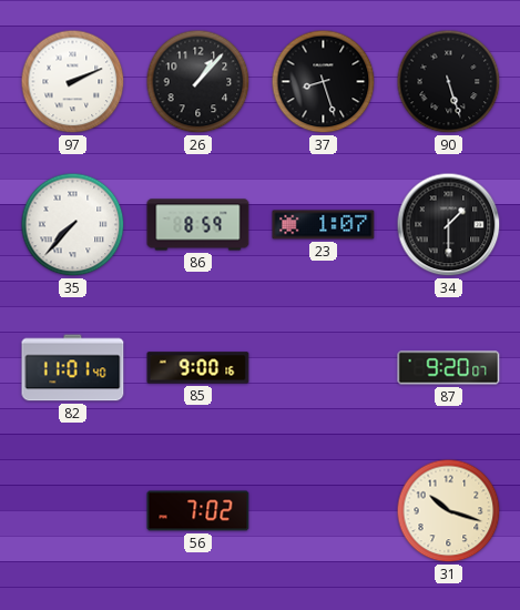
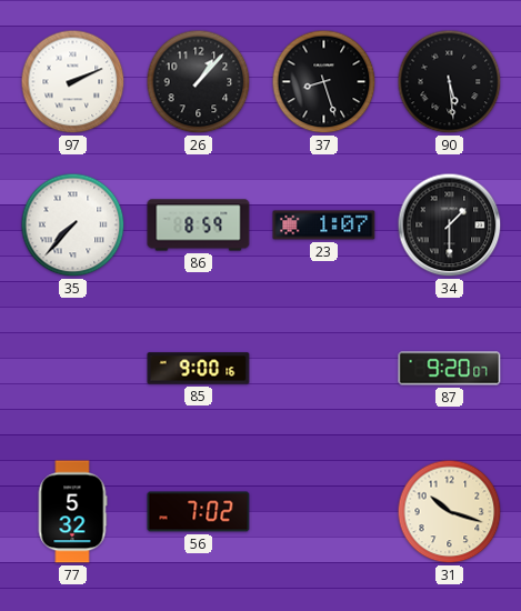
90: 5:27 -> 5:29
82: 11:01 -> none
77: none -> 5:32
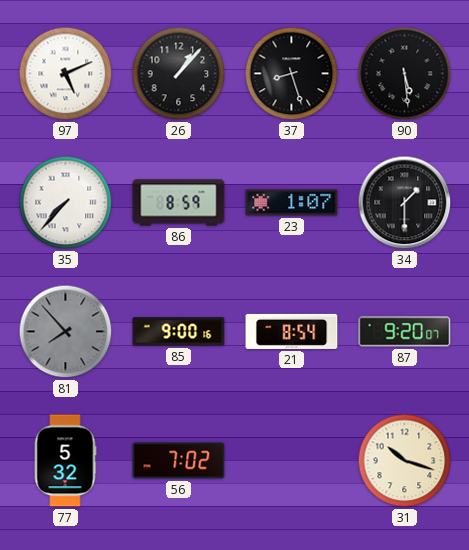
97: 2:11 -> 5:11
81: none -> 7:53
21: none -> 8:54
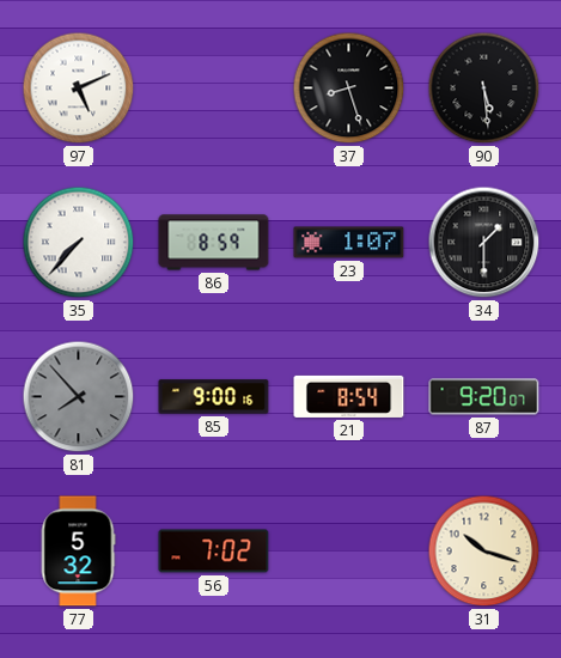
26: 1:07 -> none
